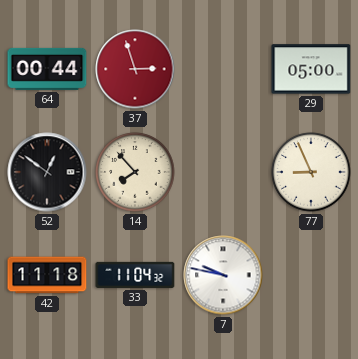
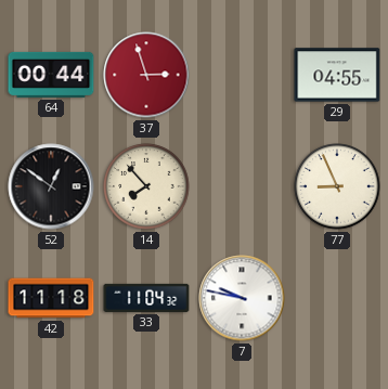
29: 05:00 -> 04:55
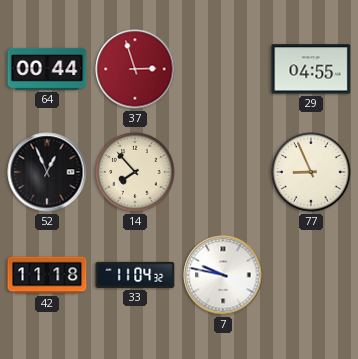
52: 12:51 -> 12:56
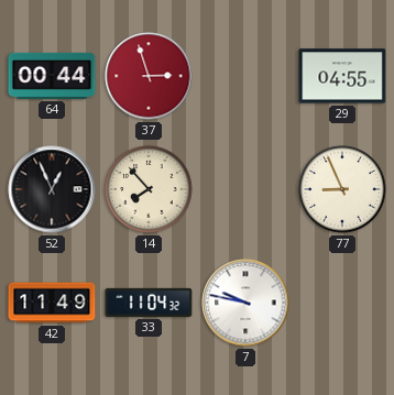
42: 11:18 -> 11:49
